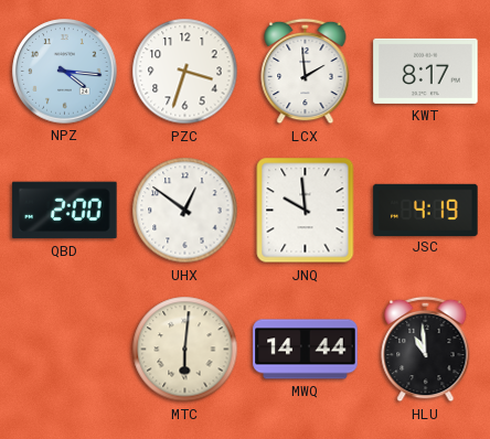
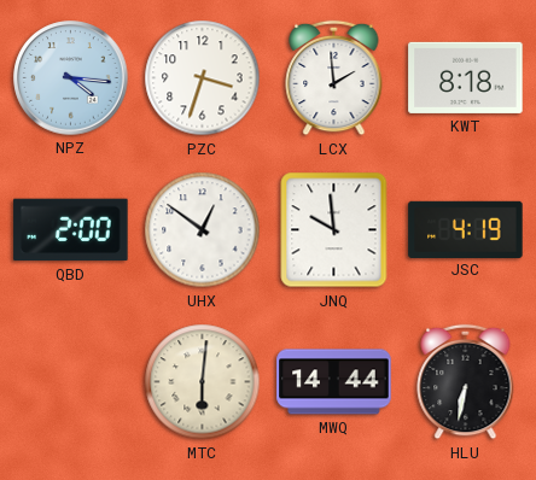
KWT: 8:17 -> 8:18
HLU: 10:59 -> 6:32
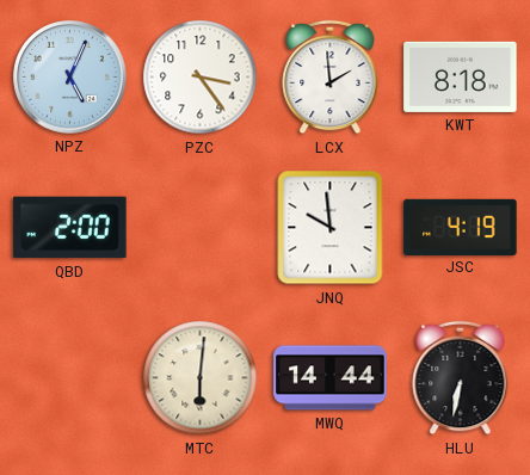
NPZ: 4:16 -> 5:04
PZC: 3:33 -> 3:24
UHX: 12:51 -> none
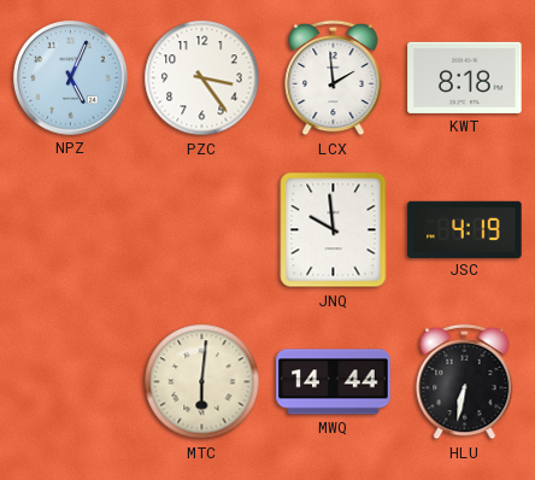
QBD: 2:00 -> none
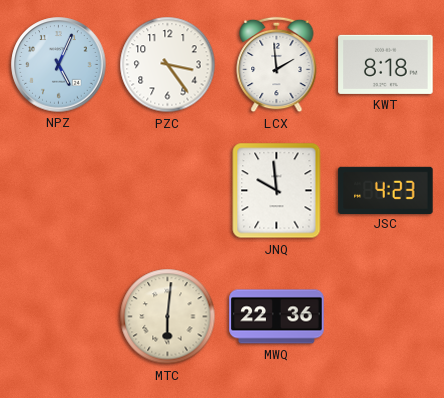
JSC: 4:19 -> 4:23
MWQ: 14:44 -> 22:36
HLU: 6:32 -> none
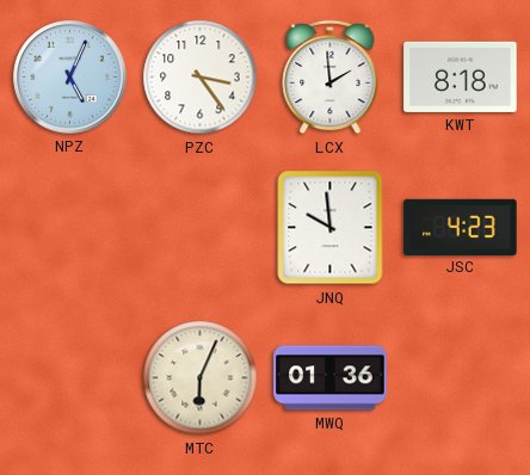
MTC: 6:01 -> 6:04
MWQ: 22:36 -> 01:36
